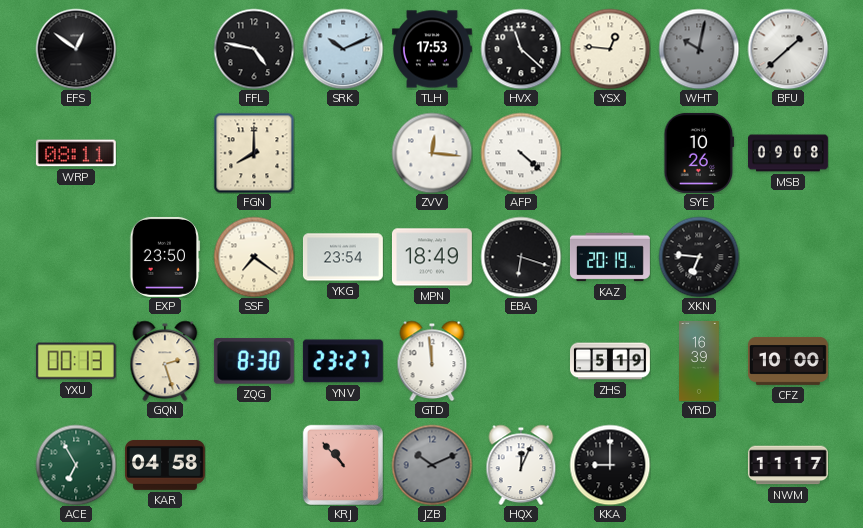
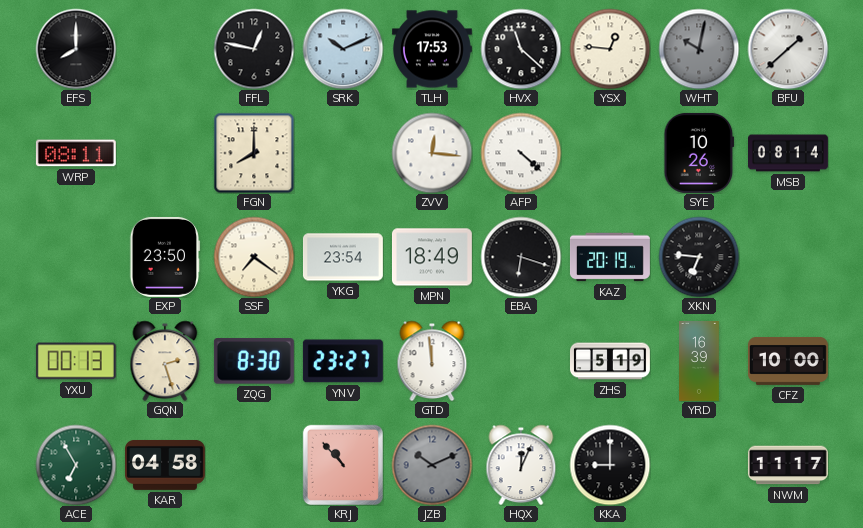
EFS: 12:51 -> 8:00
FFL: 4:47 -> 12:47
MSB: 09:08 -> 08:14
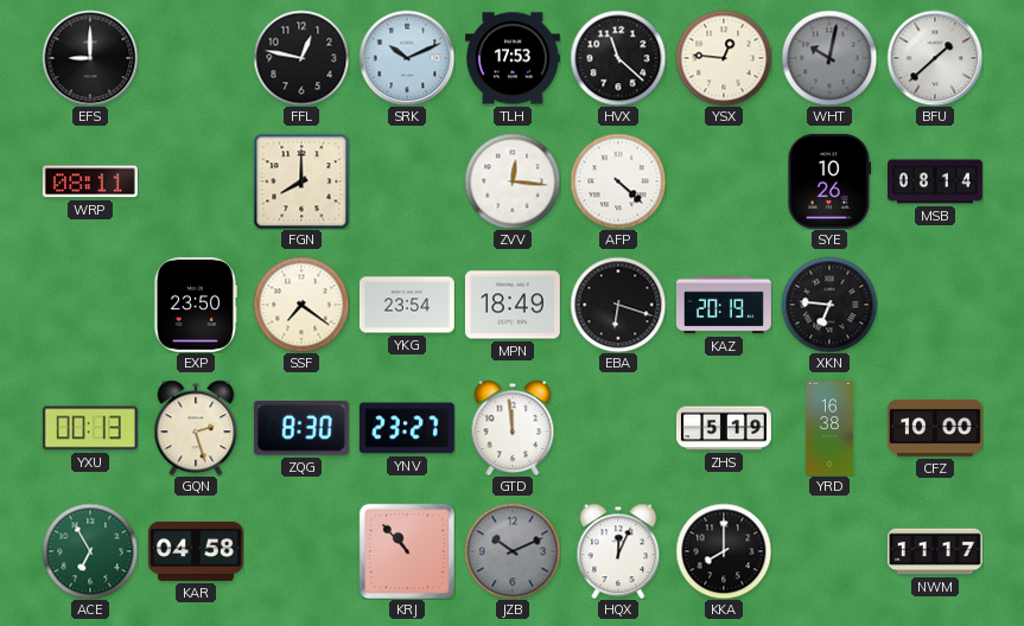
EFS: 8:00 -> 9:00
YRD: 16:39 -> 16:38
KKA: 9:00 -> 8:00
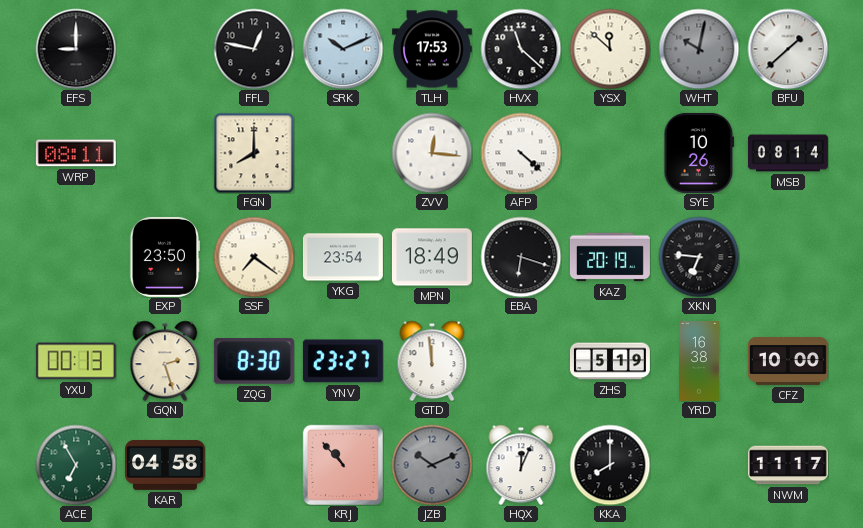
YSX: 12:46 -> 11:52
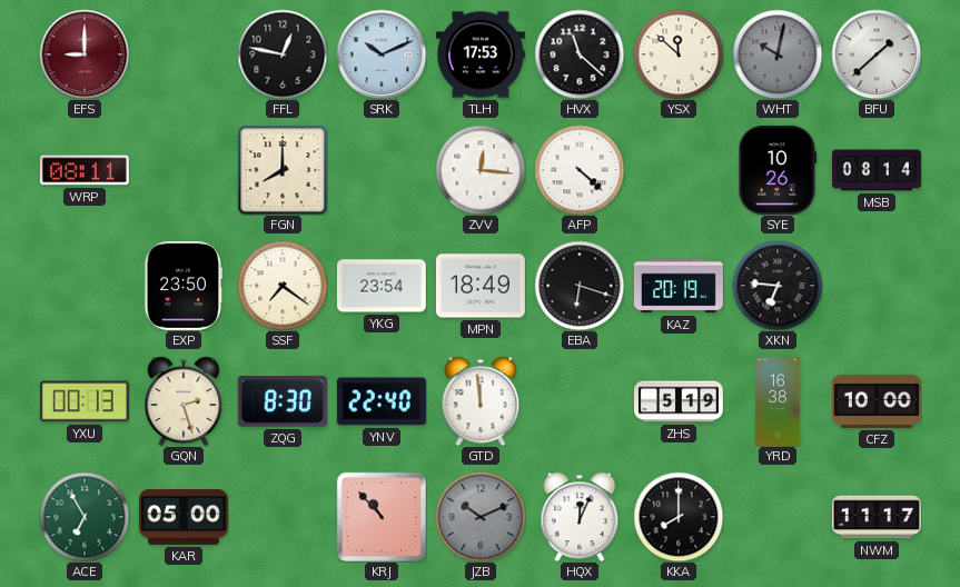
EFS dial: black -> burgundy
YNV: 23:27 -> 22:40
KAR: 04:58 -> 05:00
